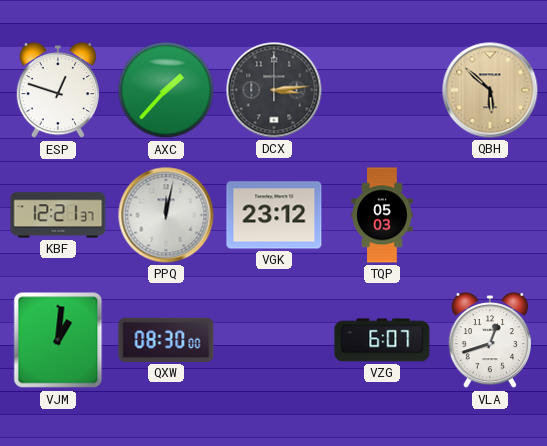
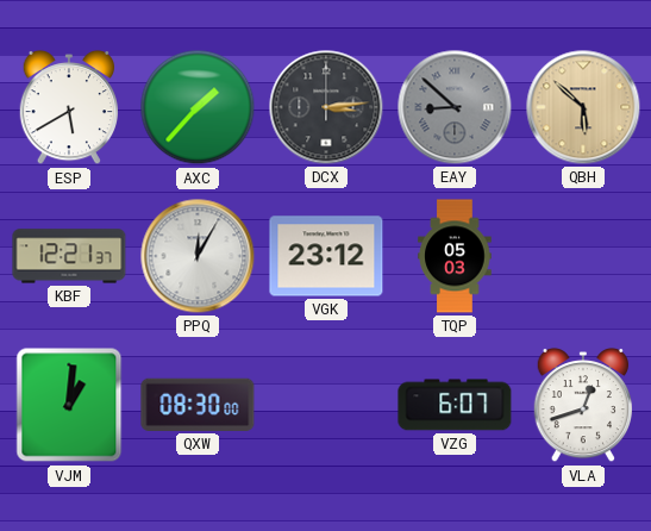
ESP: 12:48 -> 5:40
EAY: none -> 8:52
PPQ: 12:02 -> 12:05
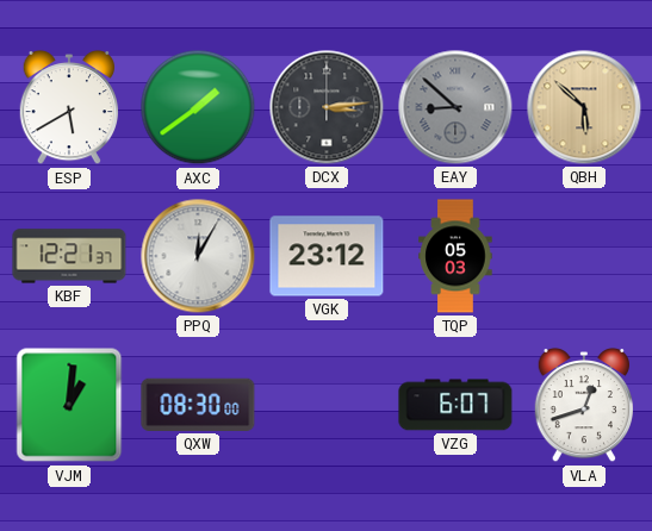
AXC: 1:37 -> 1:39
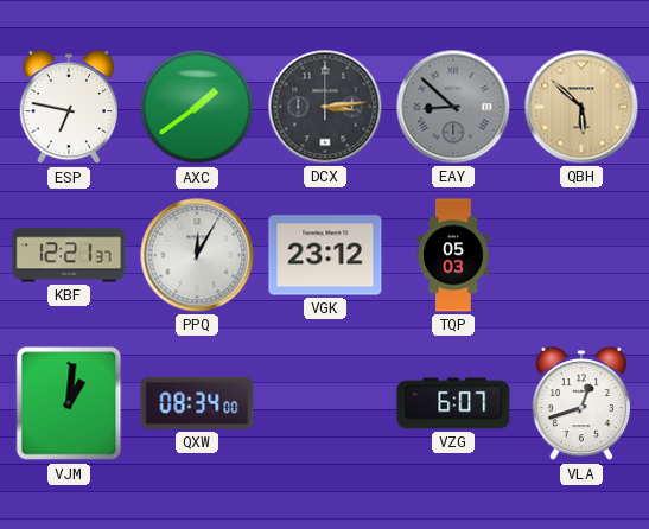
ESP: 5:40 -> 6:47
QXW: 08:30 -> 08:34
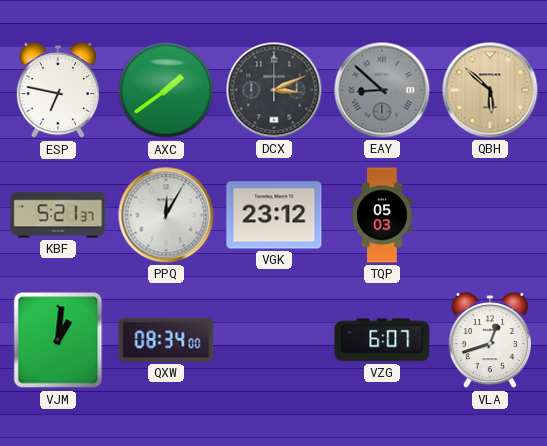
DCX: 3:14 -> 3:11
KBF: 12:21 -> 5:21
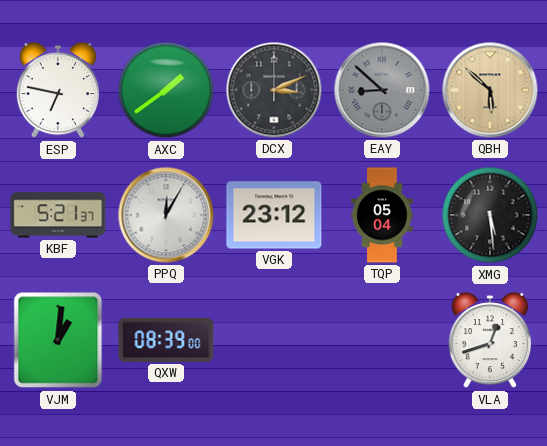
TQP: 05:03 -> 05:04
XMG: none -> 5:29
QXW: 08:34 -> 08:39
VZG: 6:07 -> none
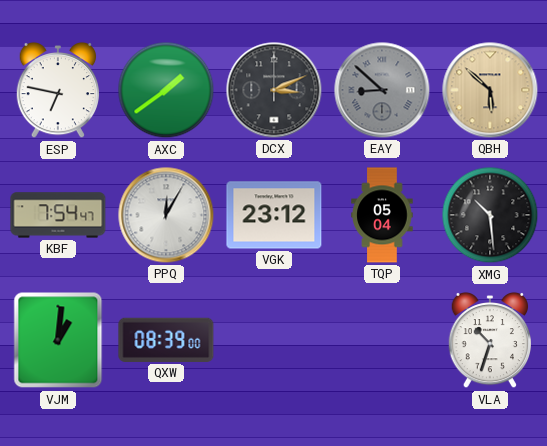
KBF: 5:21 -> 7:54
XMG: 5:29 -> 10:29
VLA: 12:42 -> 10:33
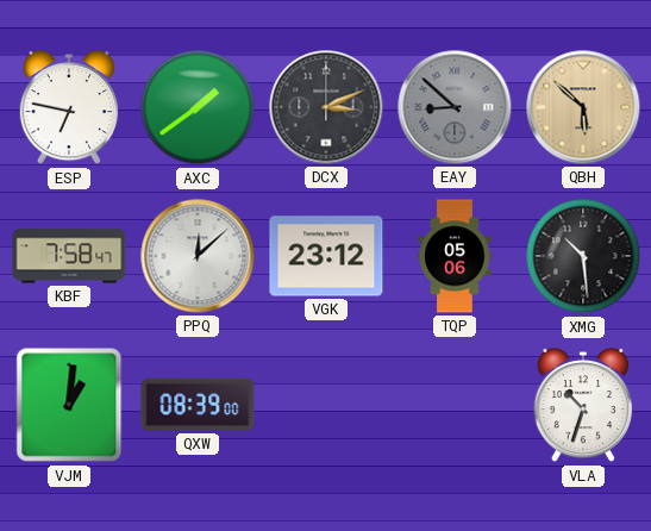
KBF: 7:54 -> 7:58
PPQ: 12:05 -> 12:08
TQP: 05:04 -> 05:06
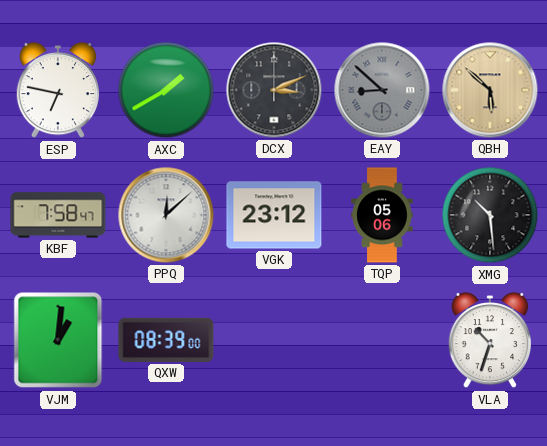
AXC: 1:39 -> 1:40
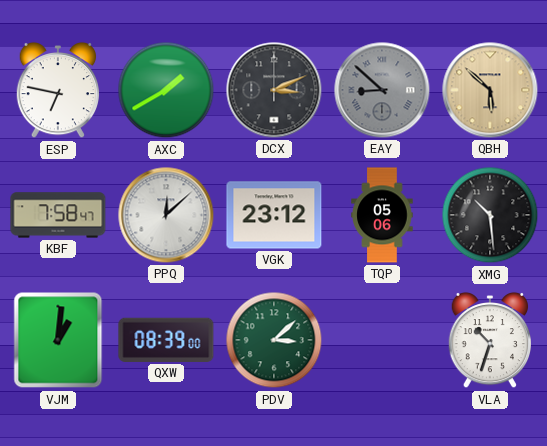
PDV: none -> 3:08
